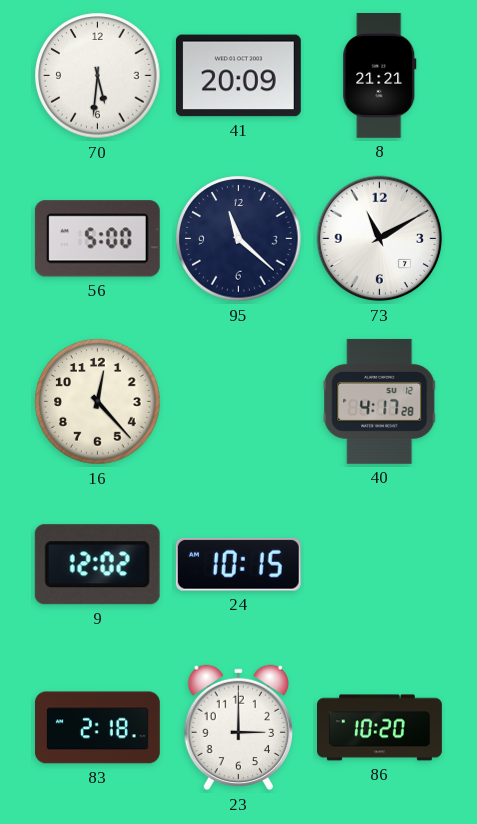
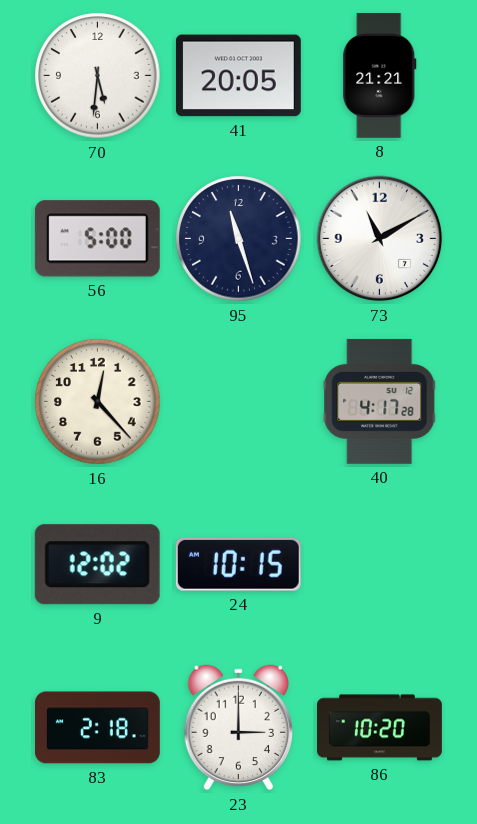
41: 20:09 -> 20:05
95: 11:22 -> 11:27
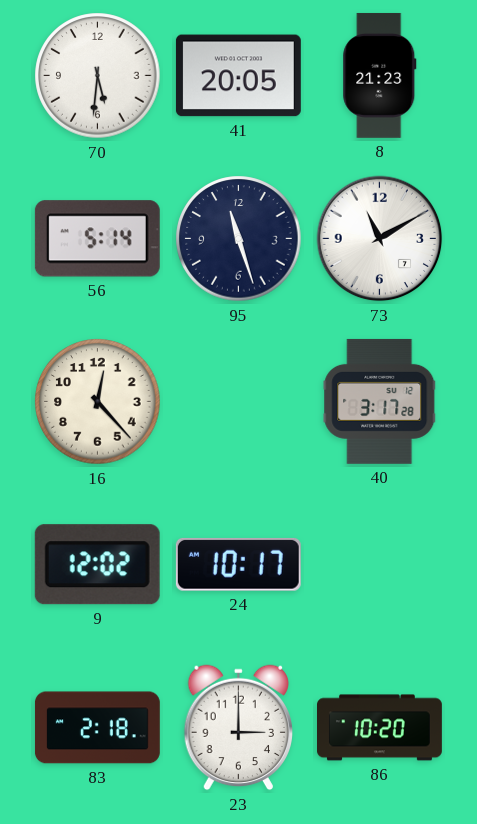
8: 21:21 -> 21:23
56: 5:00 -> 5:14
40: 4:17 -> 3:17
24: 10:15 -> 10:17
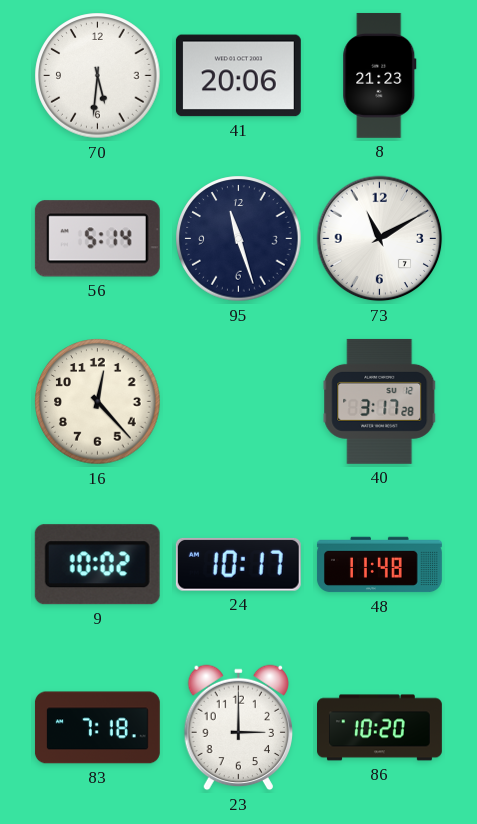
41: 20:05 -> 20:06
9: 12:02 -> 10:02
48: none -> 11:48
83: 2:18 -> 7:18
